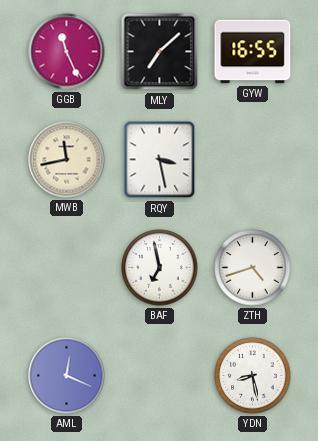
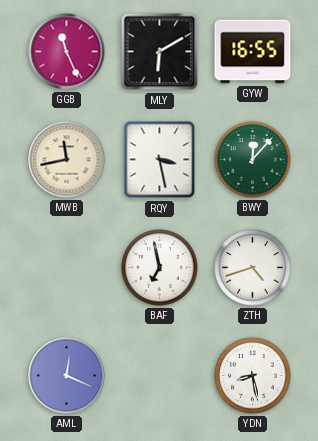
MLY: 7:08 -> 6:10
BWY: none -> 12:07
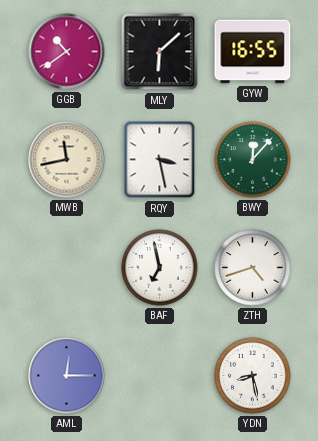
GGB: 11:26 -> 10:39
MLY: 6:10 -> 6:08
AML: 12:19 -> 12:15
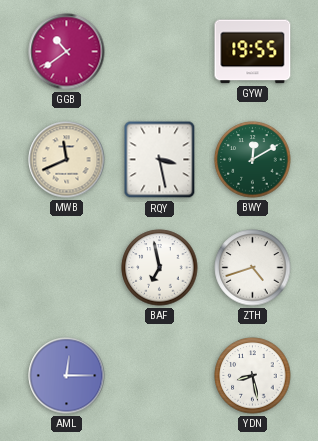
MLY: 6:08 -> none
GYW: 16:55 -> 19:55
MWB: 11:43 -> 11:41
BWY: 12:07 -> 12:10
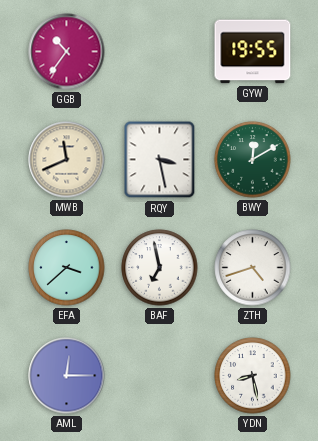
GGB: 10:39 -> 10:36
EFA: none -> 3:38
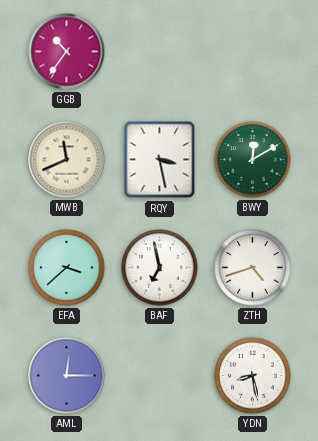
GYW: 19:55 -> none
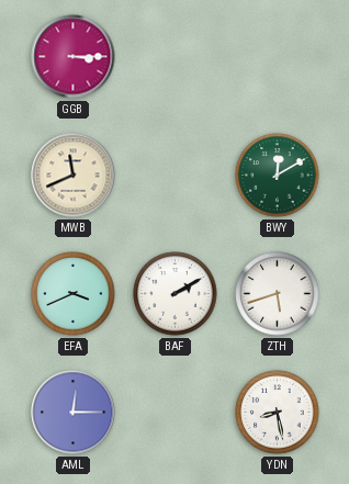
GGB: 10:36 -> 3:15
RQY: 3:28 -> none
EFA: 3:38 -> 3:41
BAF: 6:58 -> 2:10
ZTH: 4:42 -> 5:42
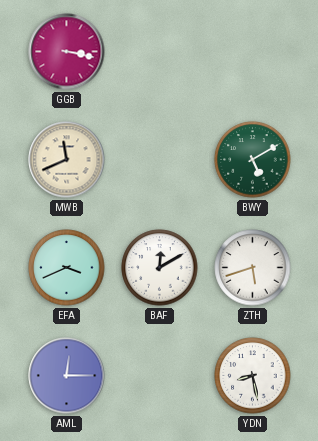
GGB: 3:15 -> 3:17
BWY: 12:10 -> 5:10
BAF: 2:10 -> 12:10
